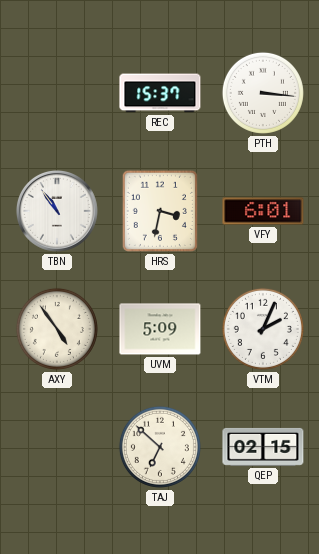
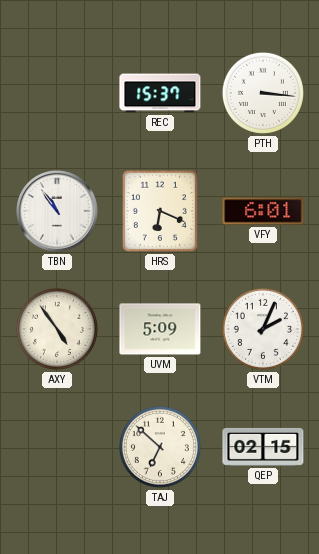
HRS: 3:32 -> 6:19
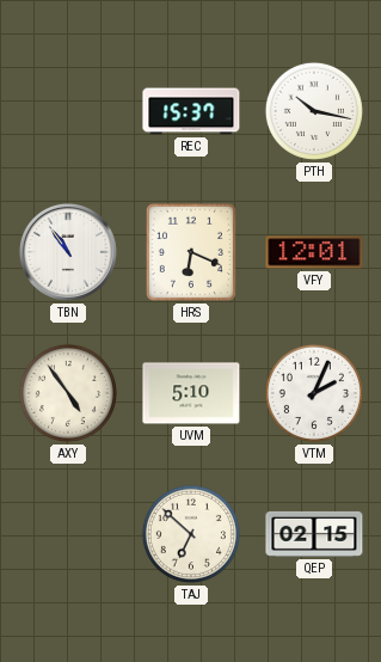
PTH: 3:16 -> 10:17
VFY: 6:01 -> 12:01
UVM: 5:09 -> 5:10
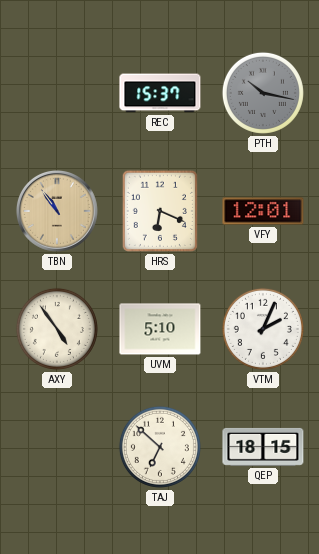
PTH dial: white -> grey
TBN dial: white -> champagne
QEP: 02:15 -> 18:15
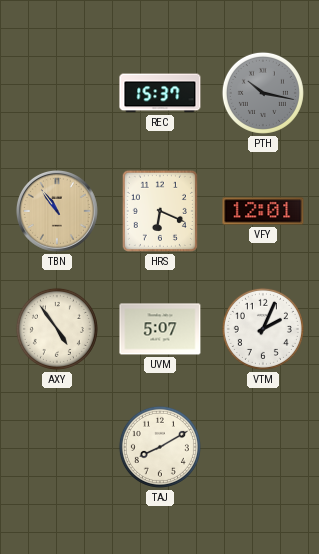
UVM: 5:10 -> 5:07
TAJ: 6:52 -> 8:10
QEP: 18:15 -> none
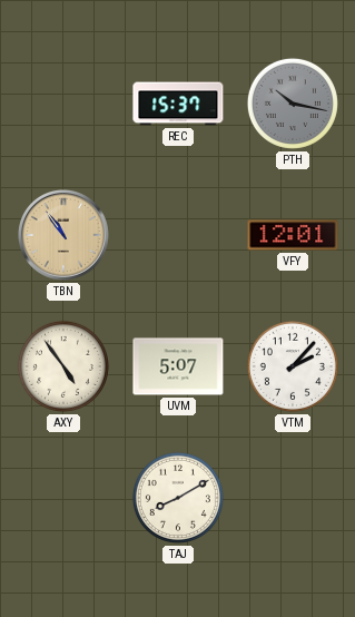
HRS: 6:19 -> none
VTM: 2:04 -> 2:07
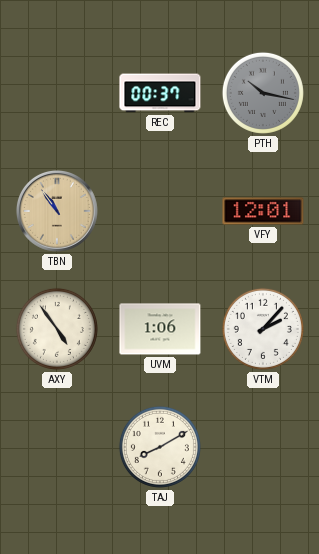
REC: 15:37 -> 00:37
UVM: 5:07 -> 1:06
